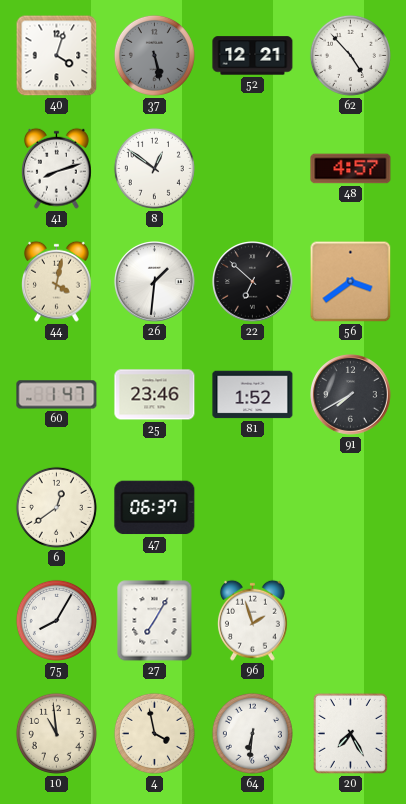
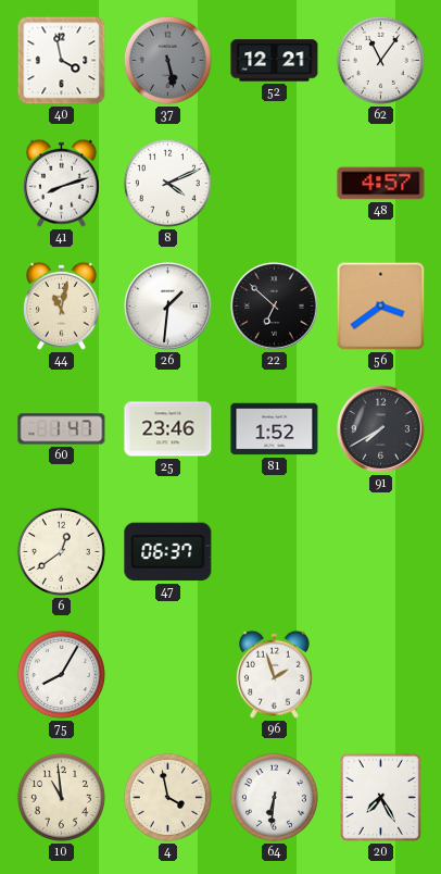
40: 4:03 -> 3:58
62: 4:53 -> 11:06
8: 12:51 -> 4:11
44: 4:02 -> 11:02
27: 7:05 -> none
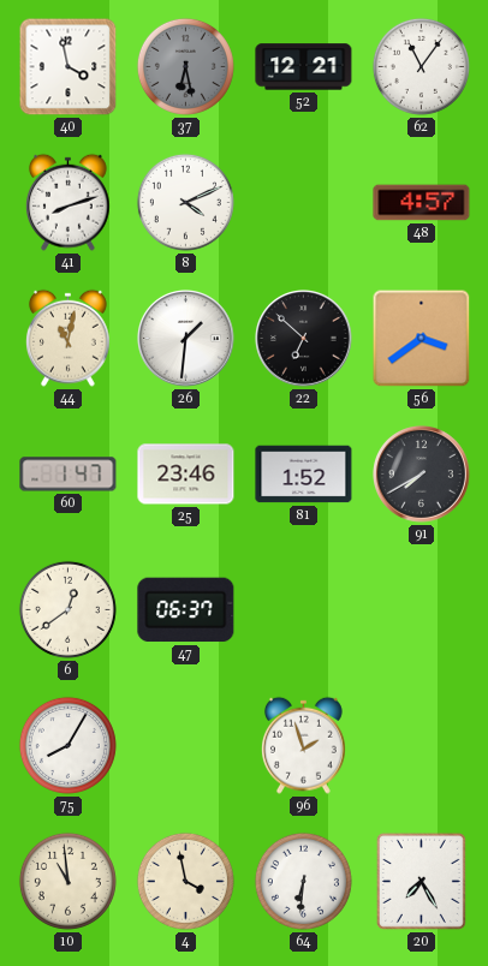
37: 5:28 -> 6:28
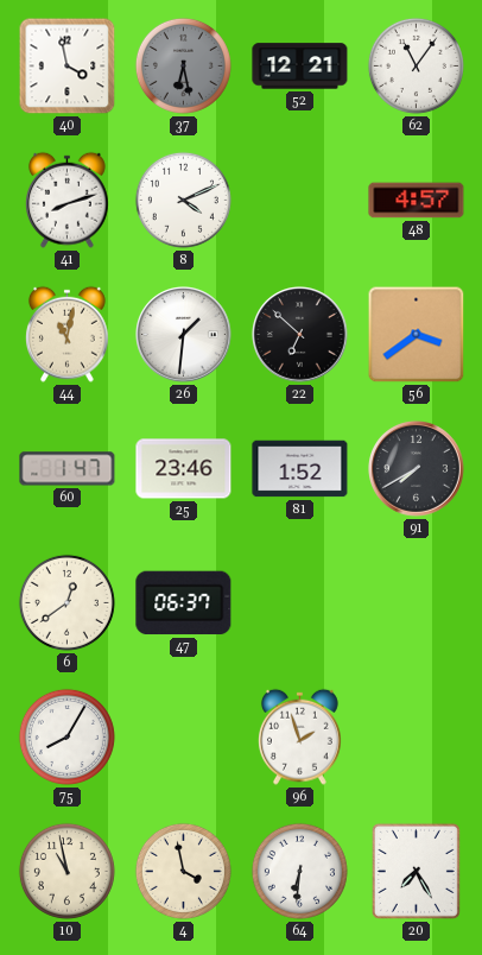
10: 10:59 -> 10:58
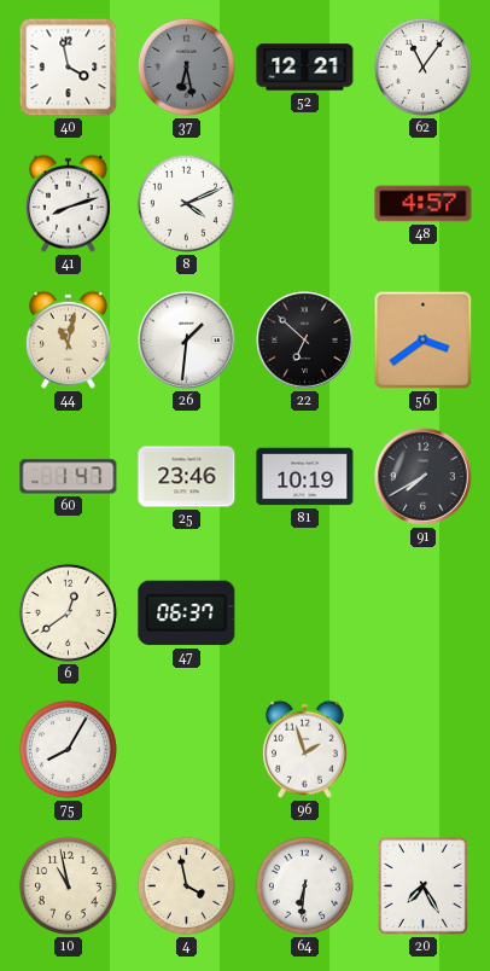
81: 1:52 -> 10:19
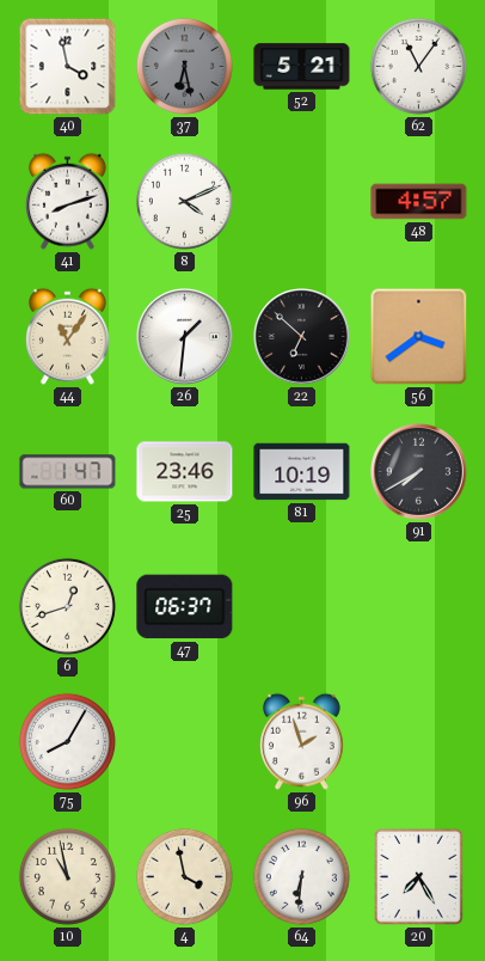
52: 12:21 -> 5:21
44: 11:02 -> 11:06
6: 12:39 -> 12:42
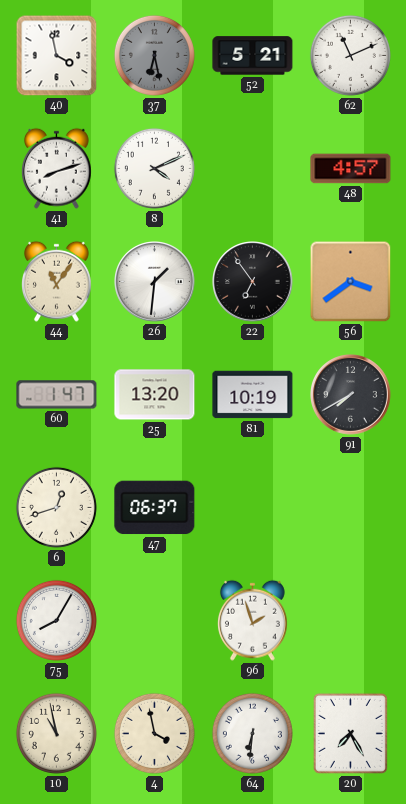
62: 11:06 -> 11:11
22: 6:52 -> 6:54
25: 23:46 -> 13:20
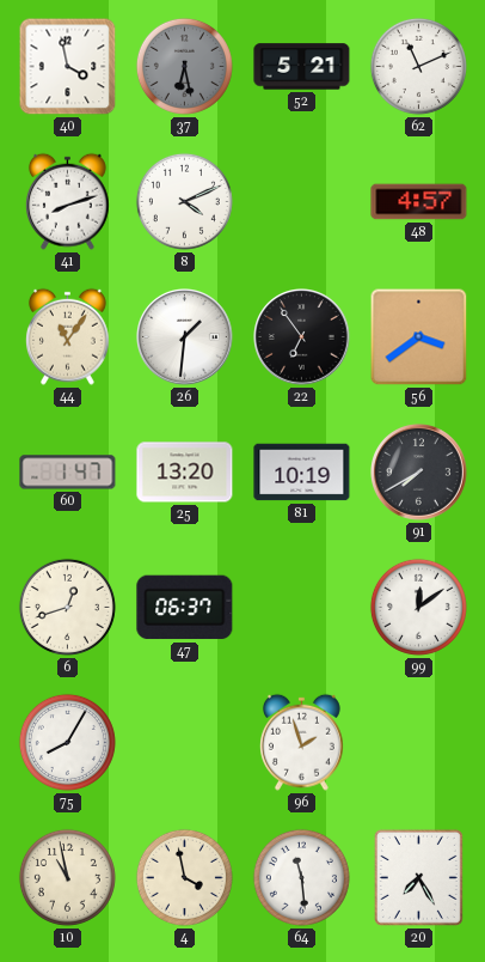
99: none -> 12:09
64: 6:31 -> 11:29
